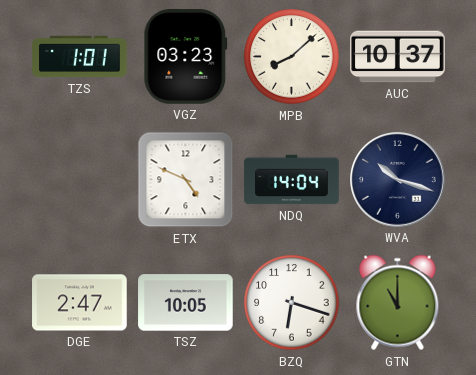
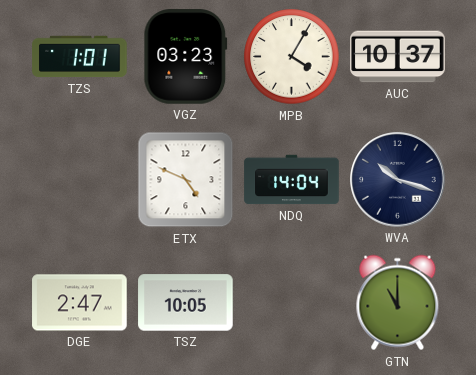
MPB: 8:08 -> 4:05
BZQ: 6:18 -> none
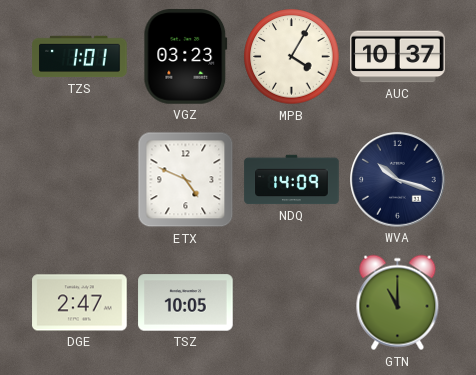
NDQ: 14:04 -> 14:09
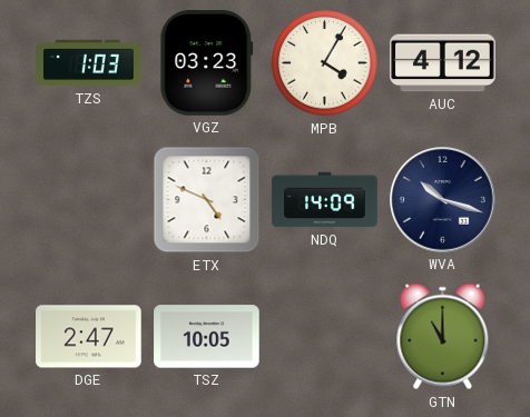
TZS: 1:01 -> 1:03
AUC: 10:37 -> 4:12
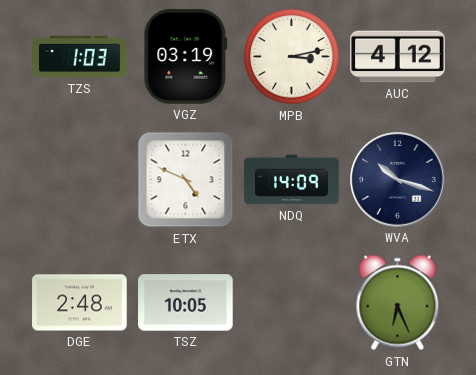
VGZ: 03:23 -> 03:19
MPB: 4:05 -> 3:13
DGE: 2:47 -> 2:48
GTN: 11:00 -> 6:26
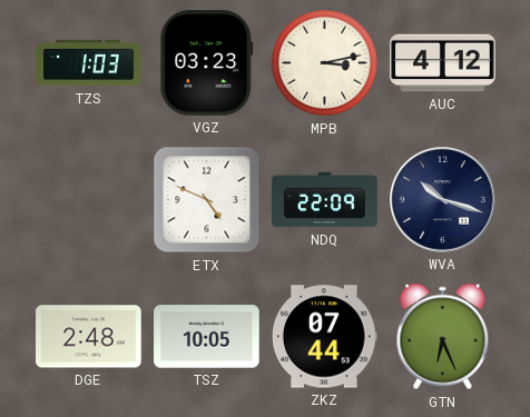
VGZ: 03:19 -> 03:23
NDQ: 14:09 -> 22:09
ZKZ: none -> 07:44
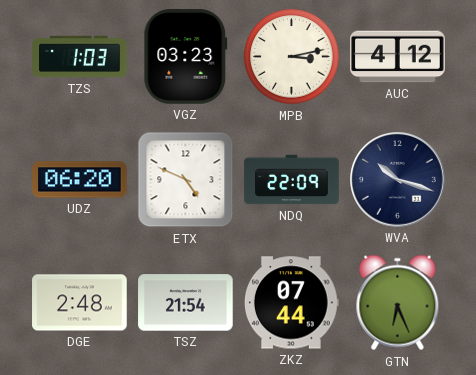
UDZ: none -> 06:20
TSZ: 10:05 -> 21:54
